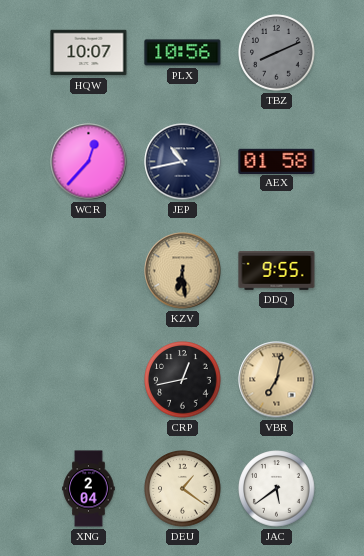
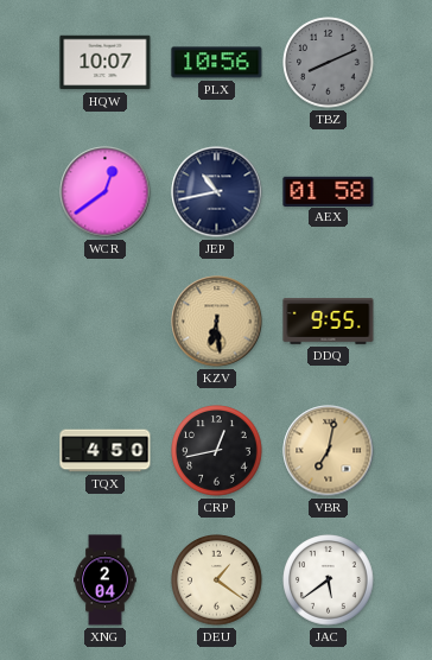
WCR: 12:37 -> 12:39
TQX: none -> 4:50
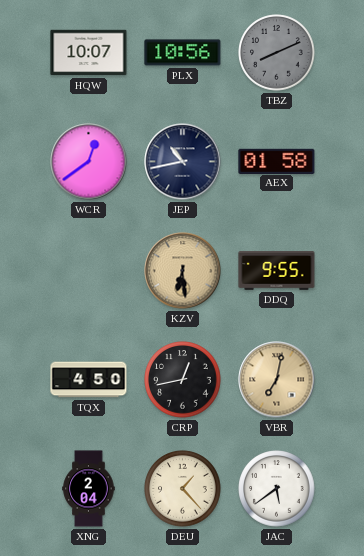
DEU: 1:21 -> 1:23
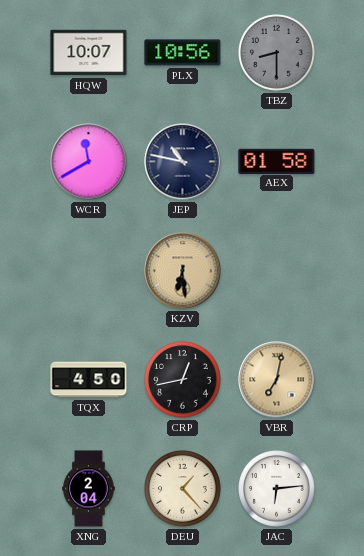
TBZ: 8:11 -> 8:30
WCR: 12:39 -> 11:40
JEP: 10:43 -> 10:47
DDQ: 9:55 -> none
JAC: 5:39 -> 6:14
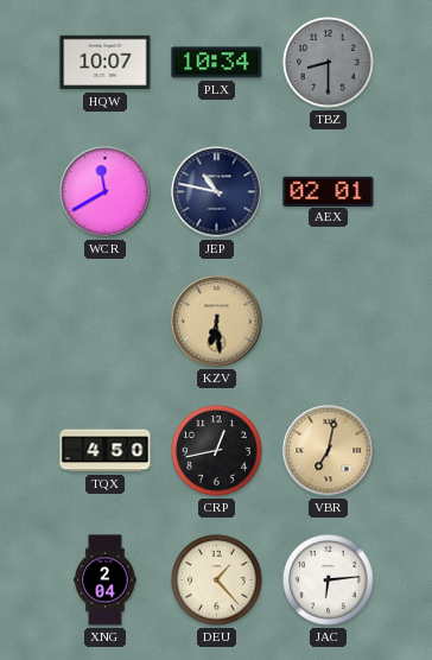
PLX: 10:56 -> 10:34
AEX: 01:58 -> 02:01
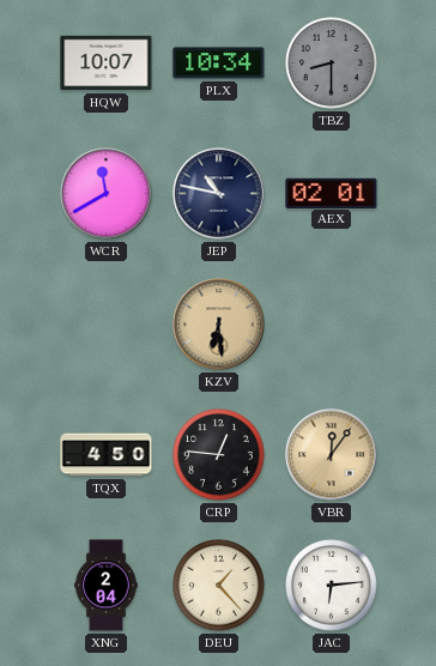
CRP: 12:43 -> 12:46
VBR: 7:02 -> 12:06
